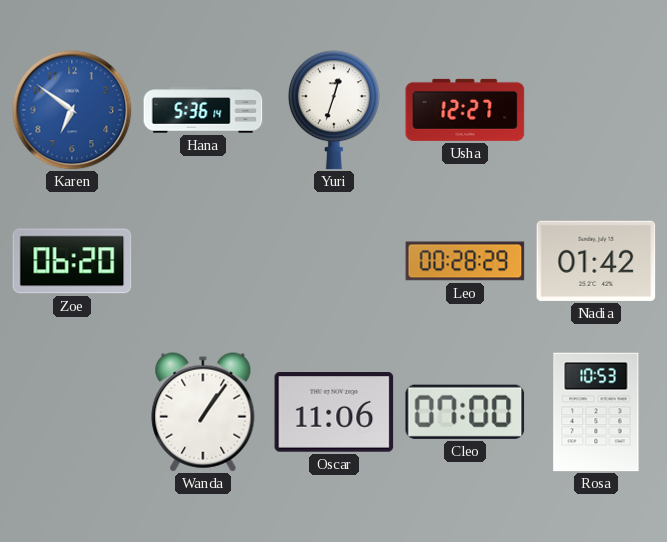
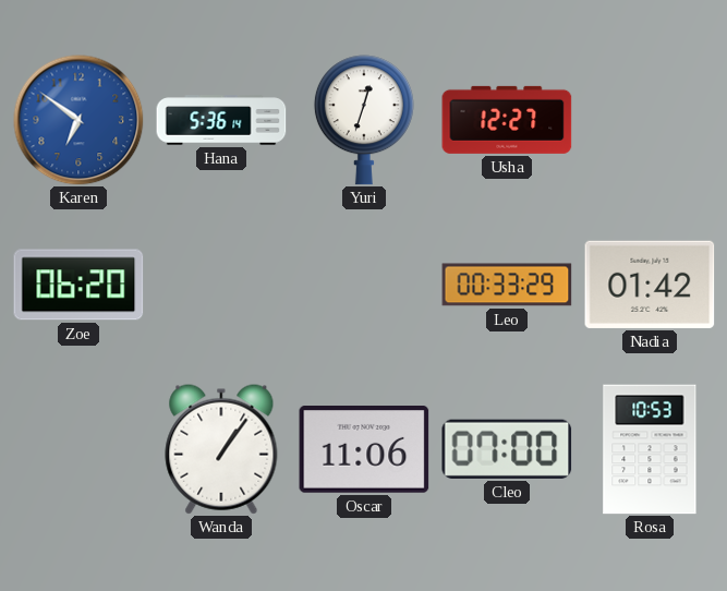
Leo: 00:28 -> 00:33
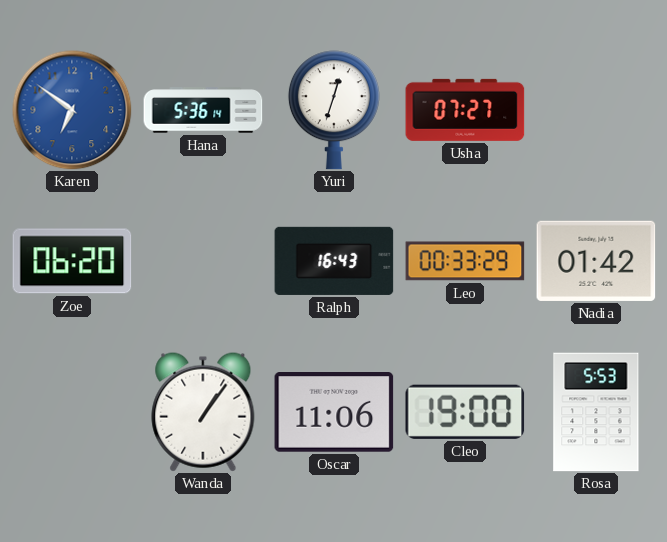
Usha: 12:27 -> 07:27
Ralph: none -> 16:43
Cleo: 07:00 -> 19:00
Rosa: 10:53 -> 5:53
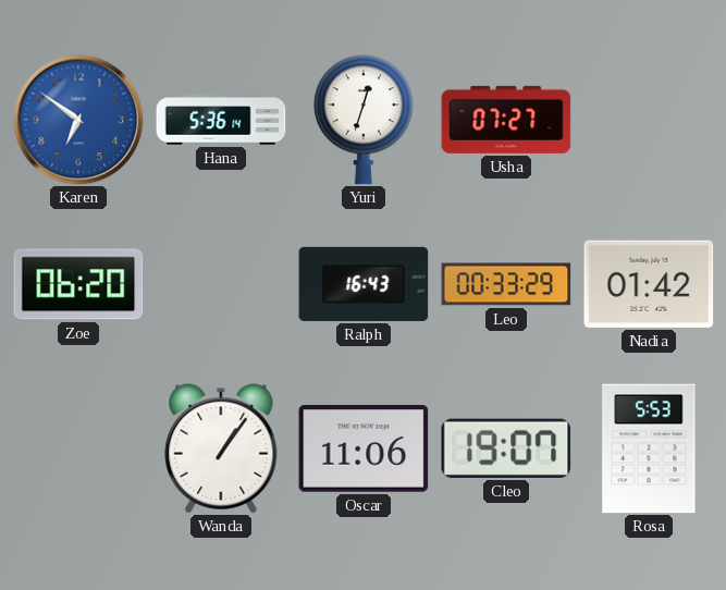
Cleo: 19:00 -> 19:07
